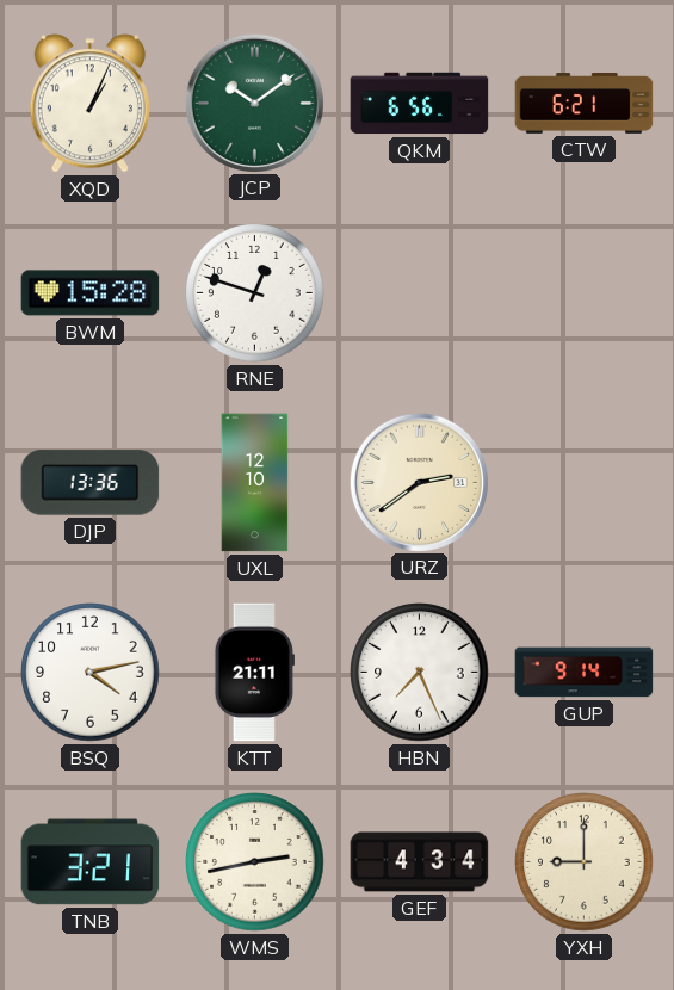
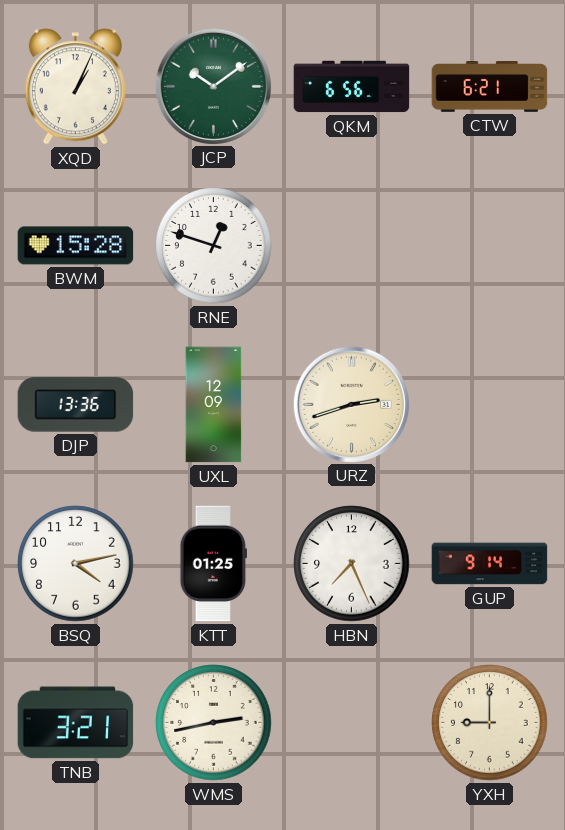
UXL: 12:10 -> 12:09
URZ: 2:39 -> 2:42
KTT: 21:11 -> 01:25
GEF: 4:34 -> none
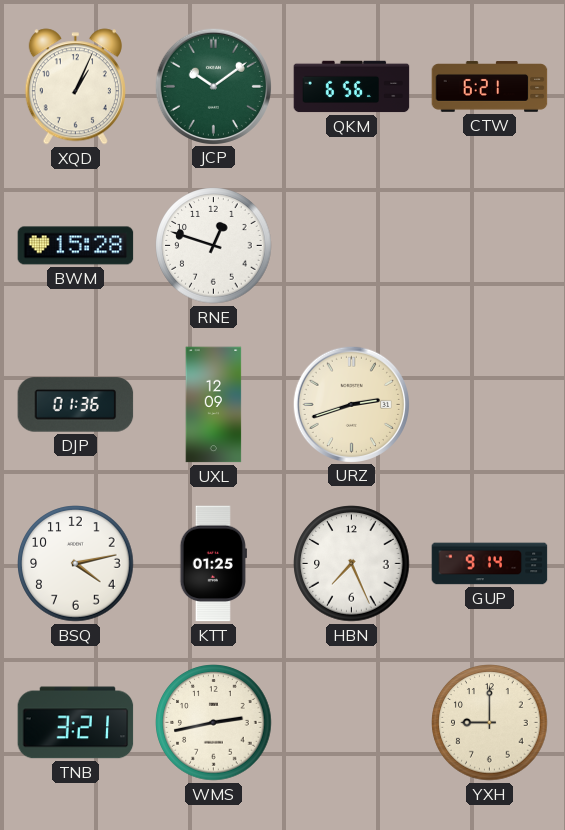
DJP: 13:36 -> 01:36
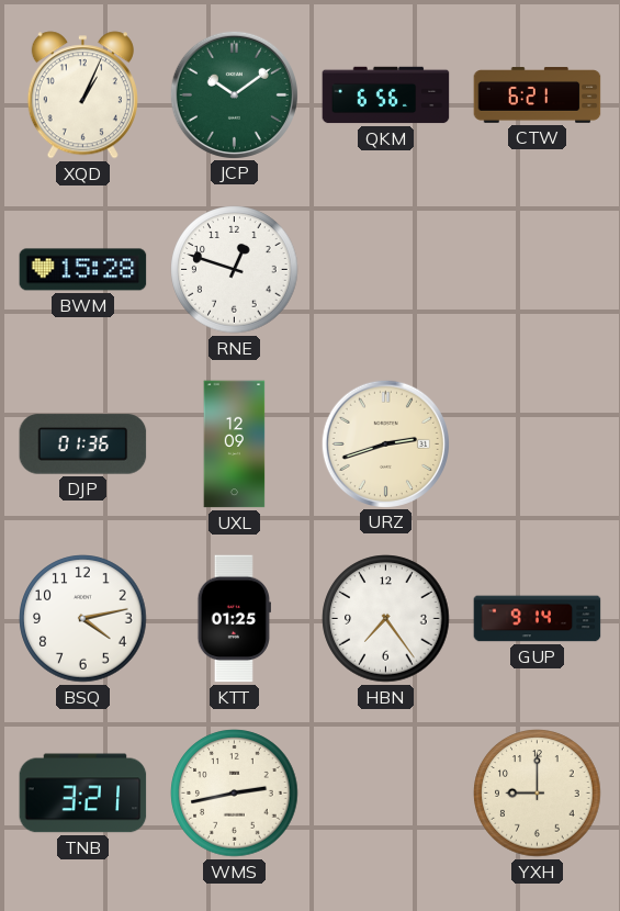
HBN: 7:26 -> 7:24
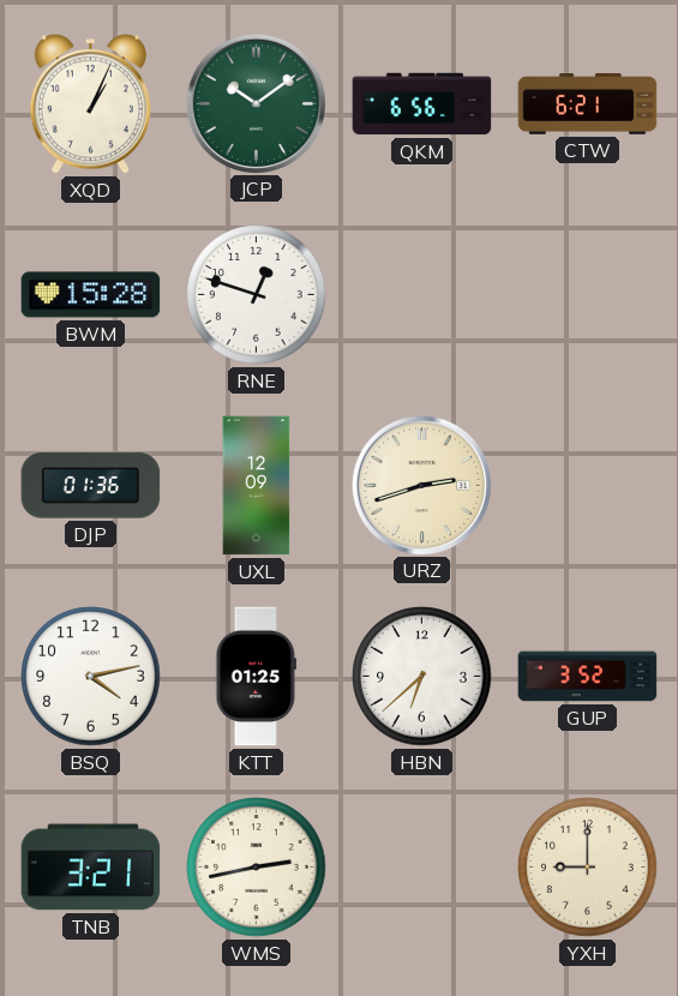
HBN: 7:24 -> 6:38
GUP: 9:14 -> 3:52
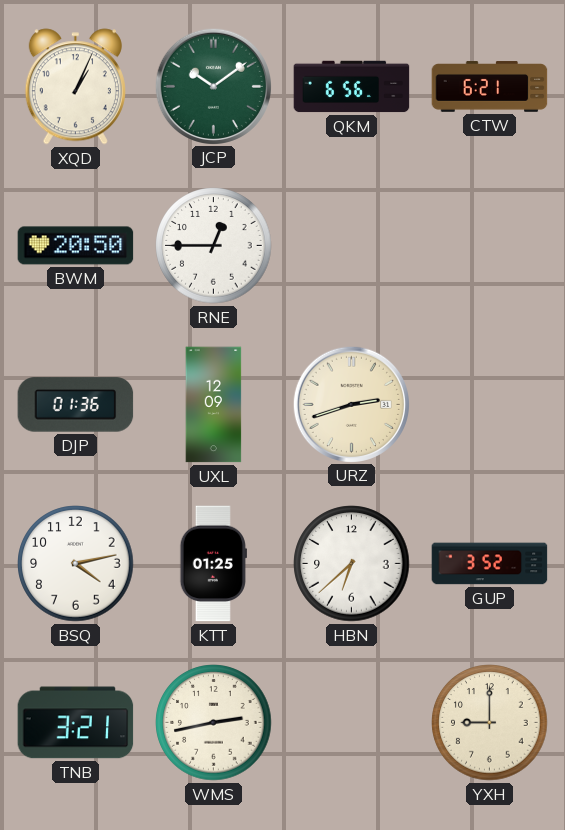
BWM: 15:28 -> 20:50
RNE: 12:48 -> 12:45
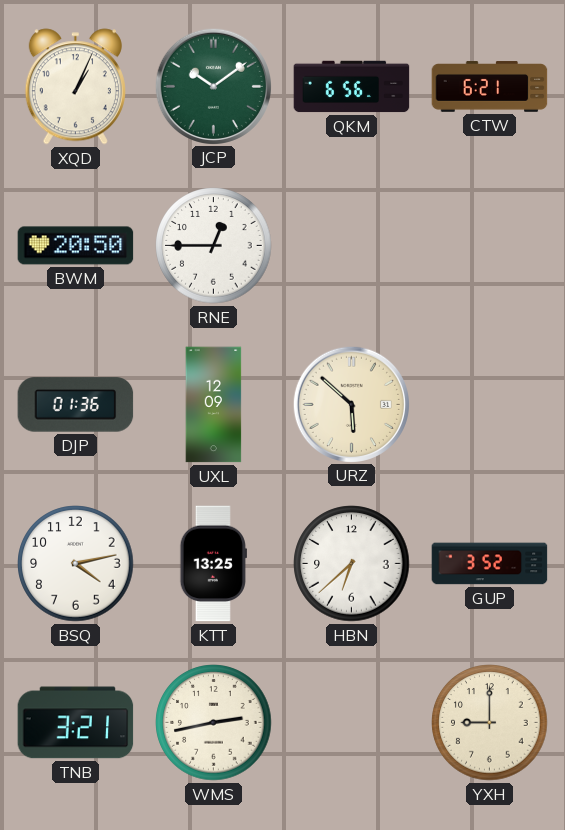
URZ: 2:42 -> 5:52
KTT: 01:25 -> 13:25
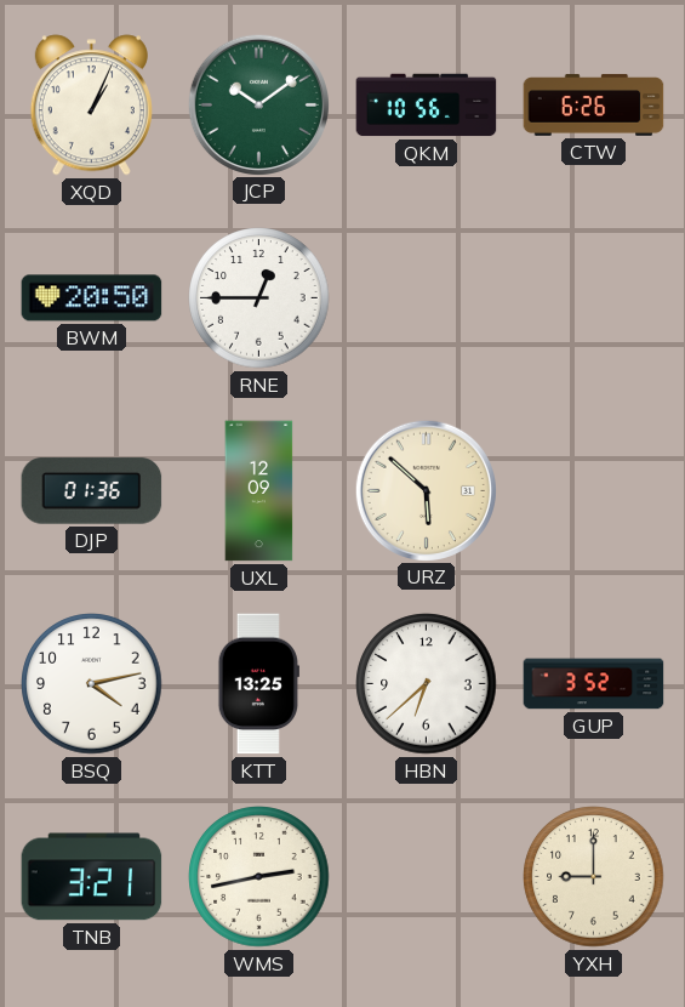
QKM: 6:56 -> 10:56
CTW: 6:21 -> 6:26
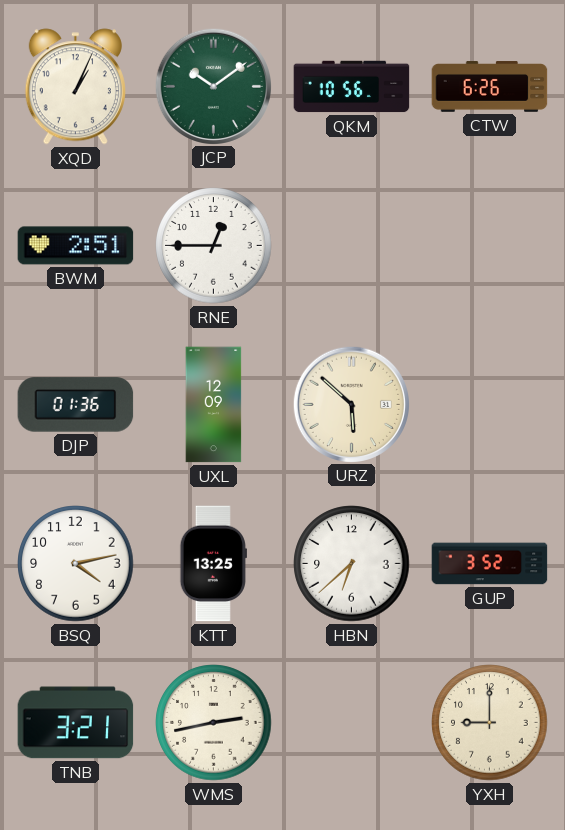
BWM: 20:50 -> 2:51
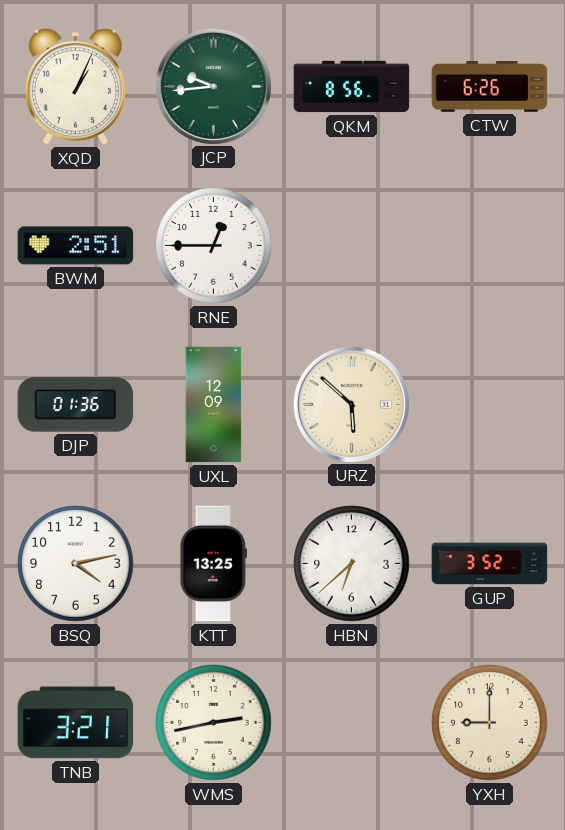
JCP: 10:09 -> 9:44
QKM: 10:56 -> 8:56
